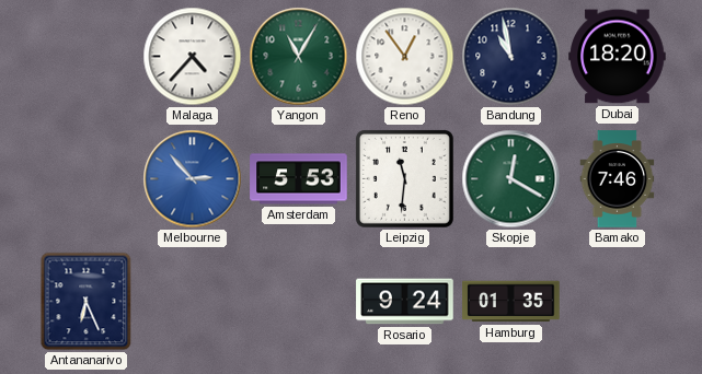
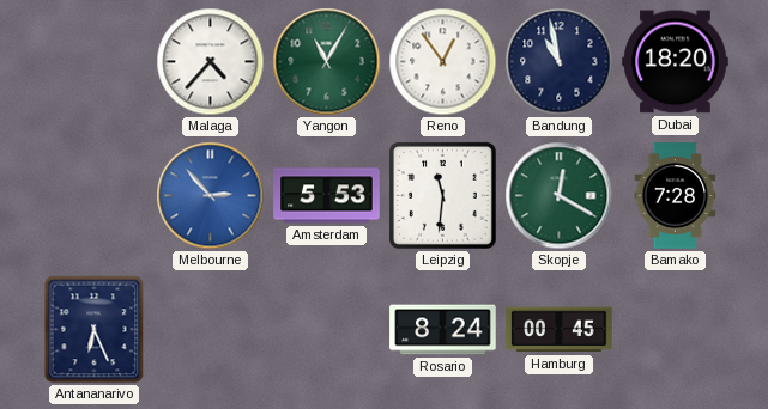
Bamako: 7:46 -> 7:28
Rosario: 9:24 -> 8:24
Hamburg: 01:35 -> 00:45
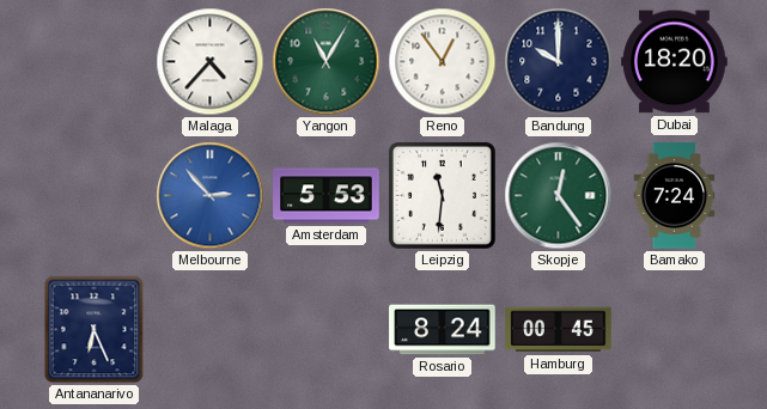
Bandung: 10:58 -> 10:00
Skopje: 12:20 -> 12:24
Bamako: 7:28 -> 7:24
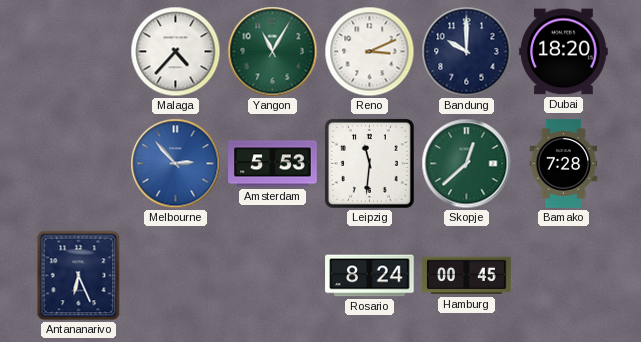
Reno: 12:54 -> 3:11
Skopje: 12:24 -> 12:38
Bamako: 7:24 -> 7:28
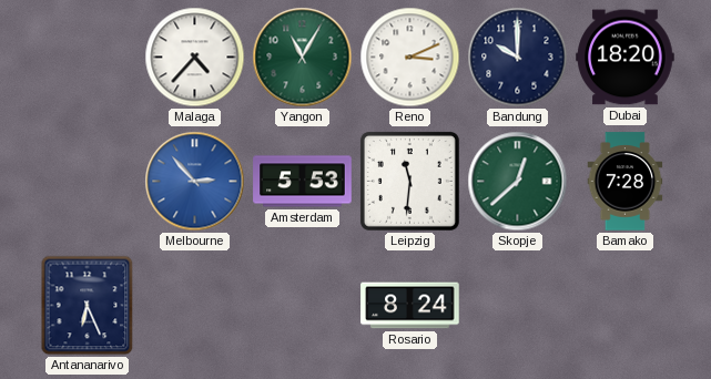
Hamburg: 00:45 -> none
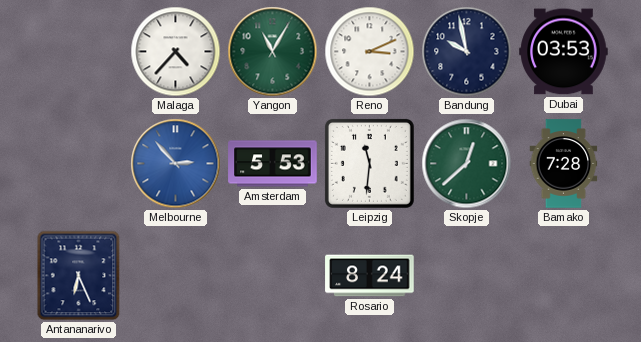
Bandung: 10:00 -> 9:58
Dubai: 18:20 -> 03:53
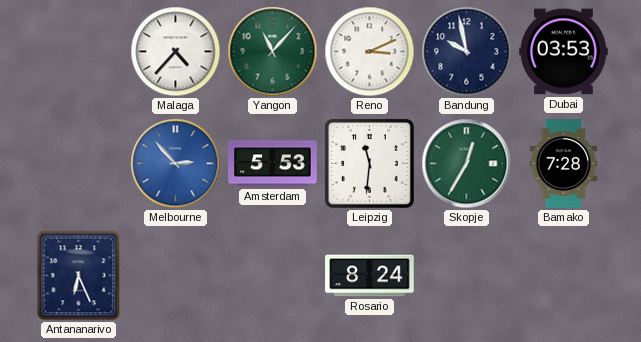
Yangon: 11:05 -> 11:07
Skopje: 12:38 -> 12:35
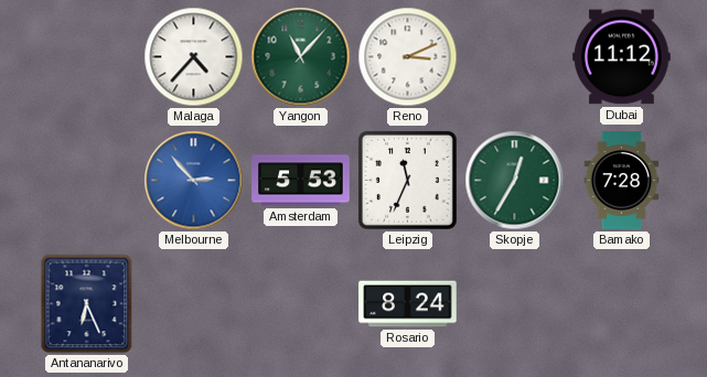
Bandung: 9:58 -> none
Dubai: 03:53 -> 11:12
Leipzig: 11:31 -> 11:34
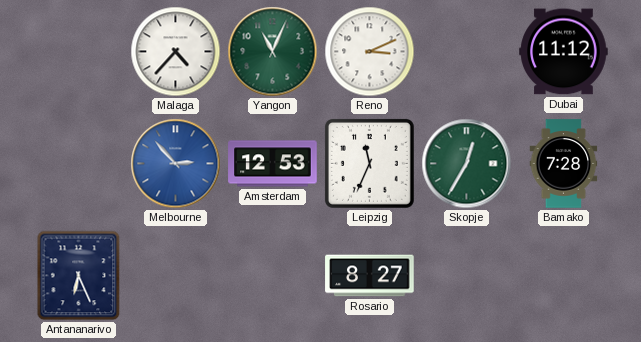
Yangon: 11:07 -> 11:04
Amsterdam: 5:53 -> 12:53
Rosario: 8:24 -> 8:27
